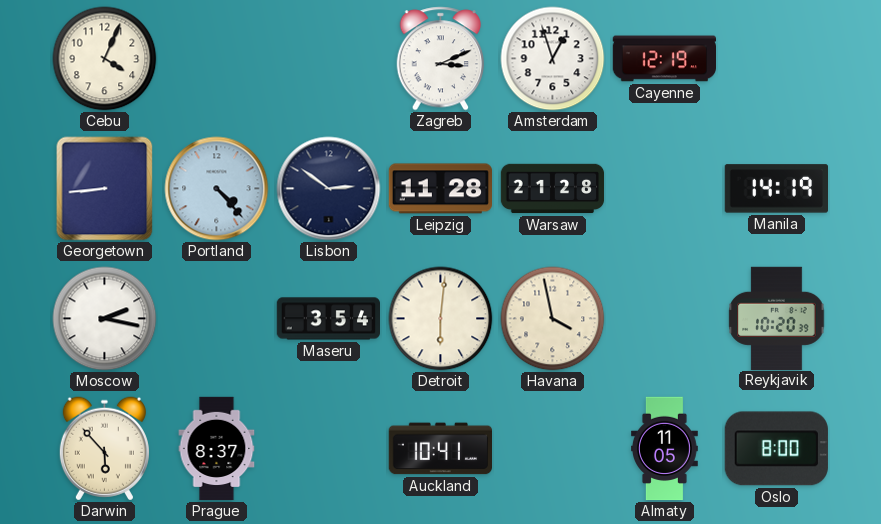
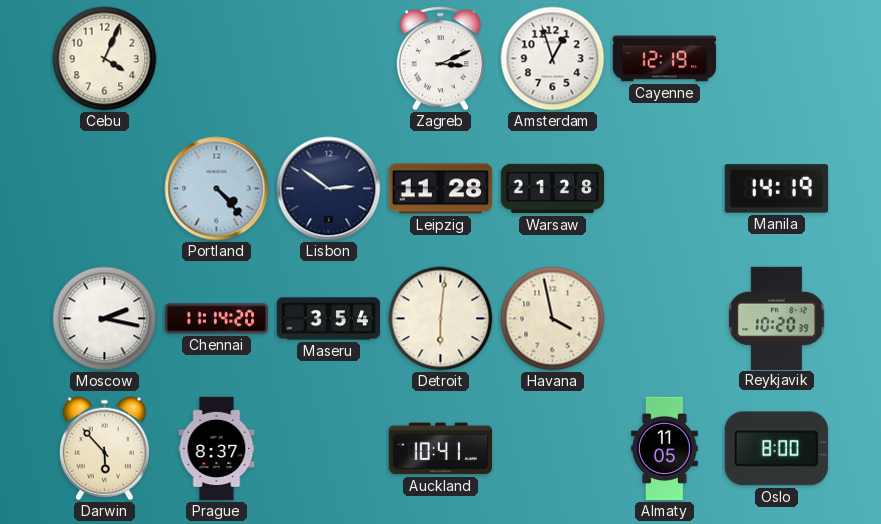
Georgetown: 8:44 -> none
Chennai: none -> 11:14
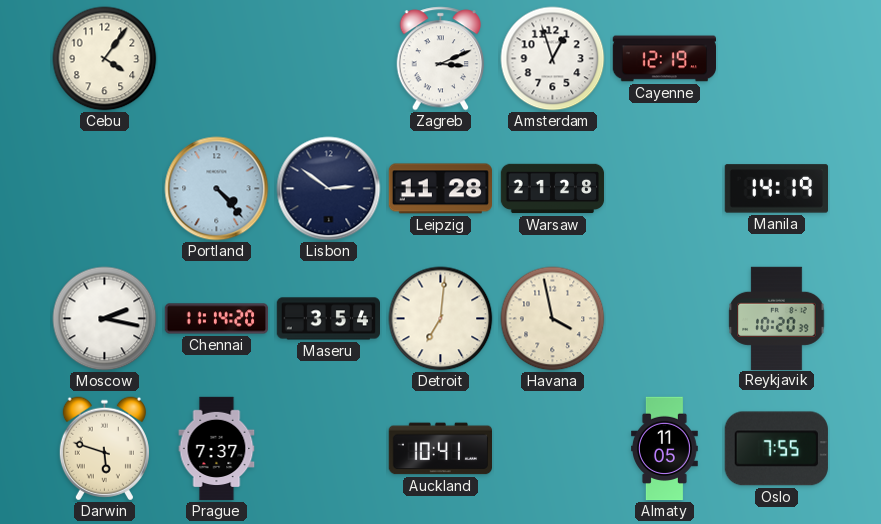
Cebu: 4:04 -> 4:06
Detroit: 6:01 -> 7:01
Darwin: 5:53 -> 5:48
Prague: 8:37 -> 7:37
Oslo: 8:00 -> 7:55
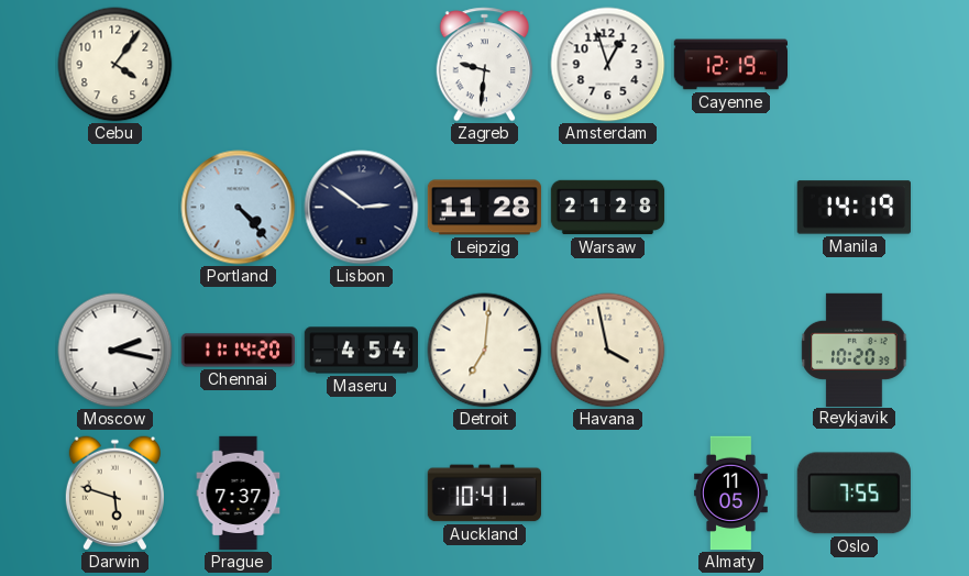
Zagreb: 3:11 -> 9:31
Maseru: 3:54 -> 4:54
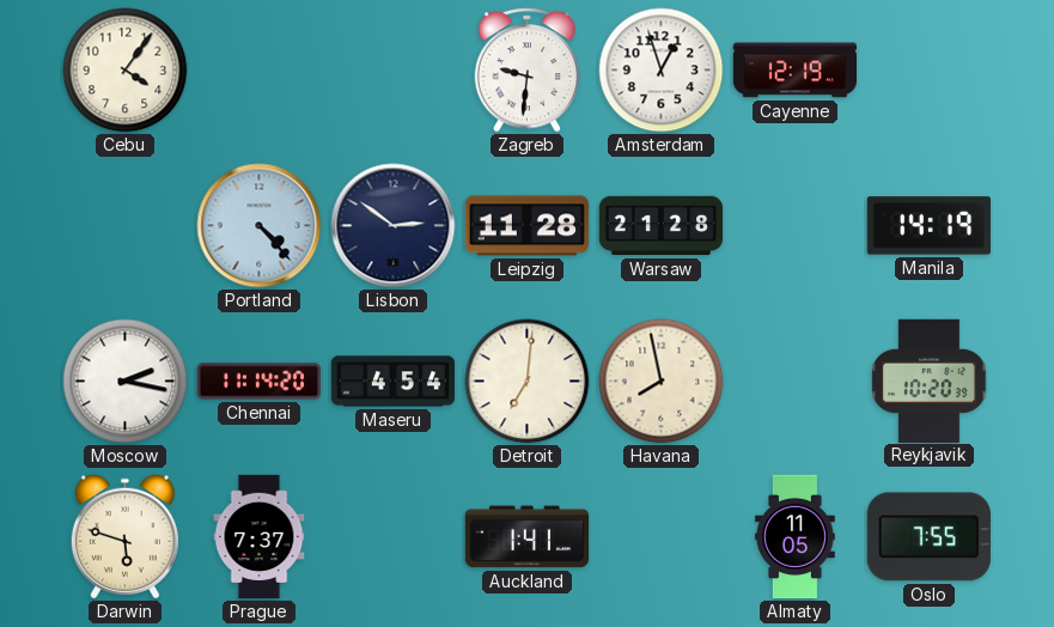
Havana: 3:58 -> 7:58
Auckland: 10:41 -> 1:41
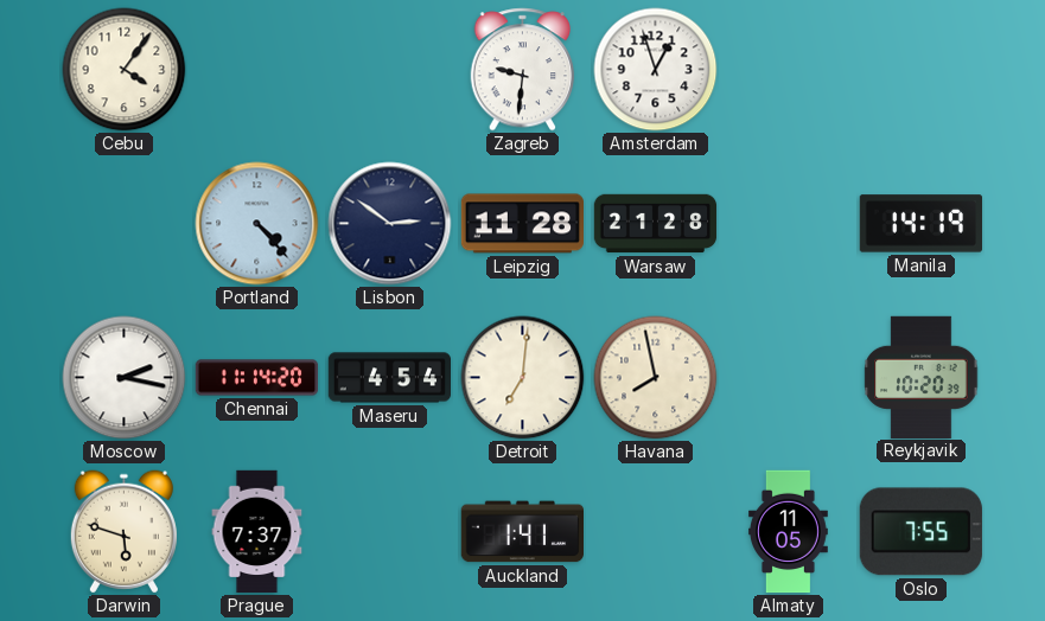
Cayenne: 12:19 -> none
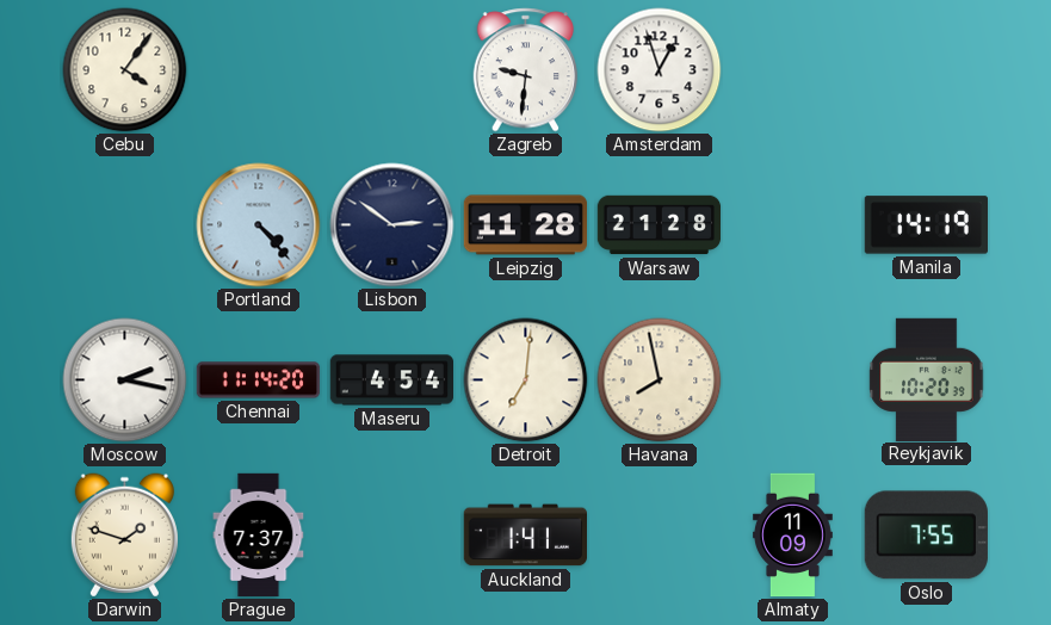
Darwin: 5:48 -> 1:48
Almaty: 11:05 -> 11:09
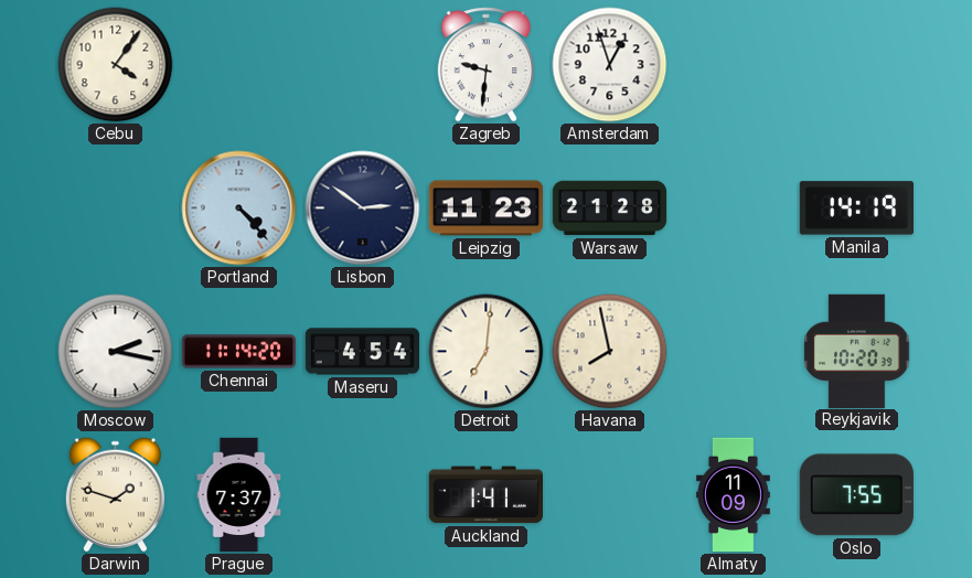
Leipzig: 11:28 -> 11:23
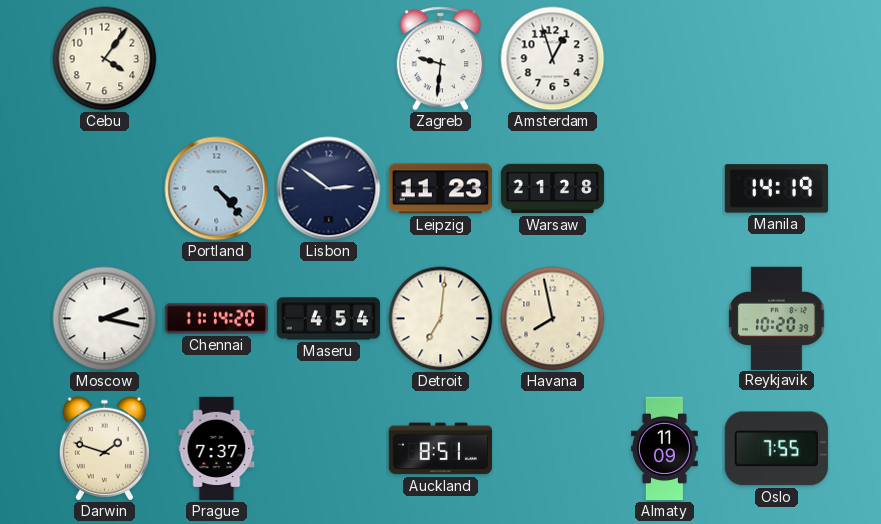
Auckland: 1:41 -> 8:51
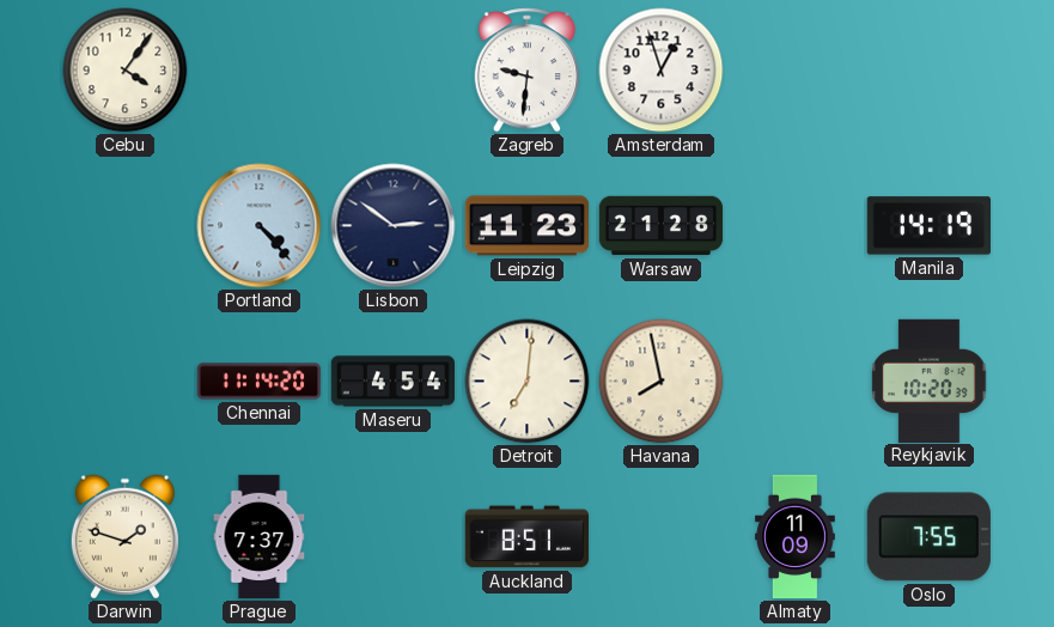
Moscow: 2:17 -> none
